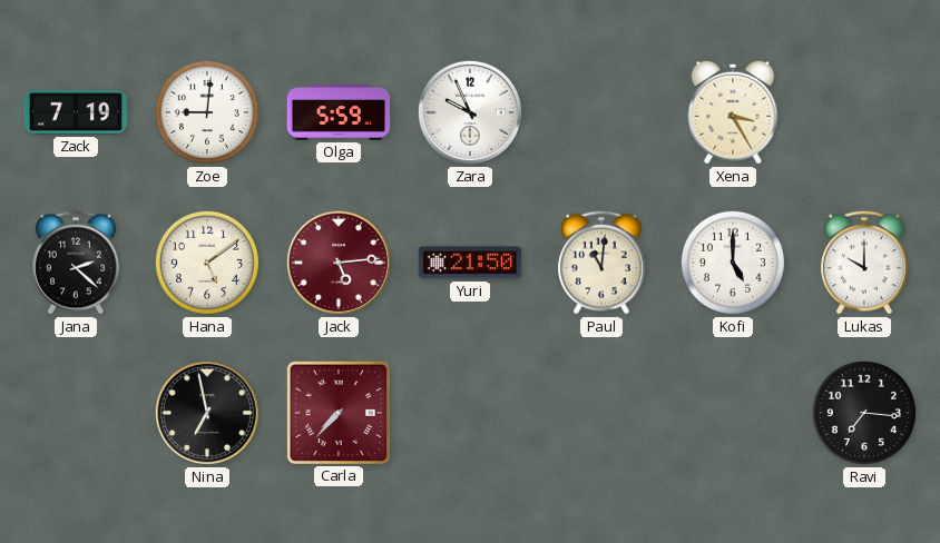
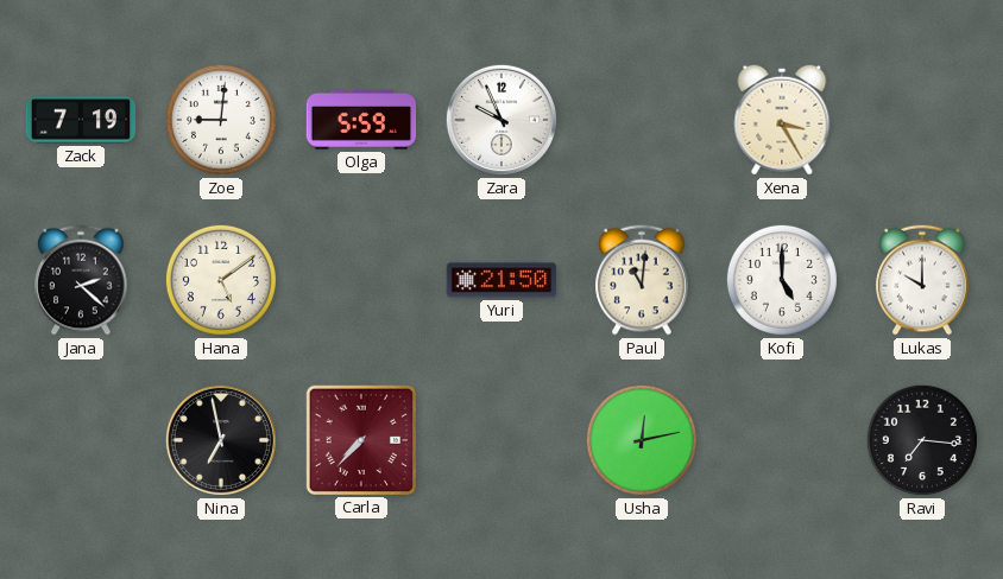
Jack: 5:14 -> none
Usha: none -> 12:13
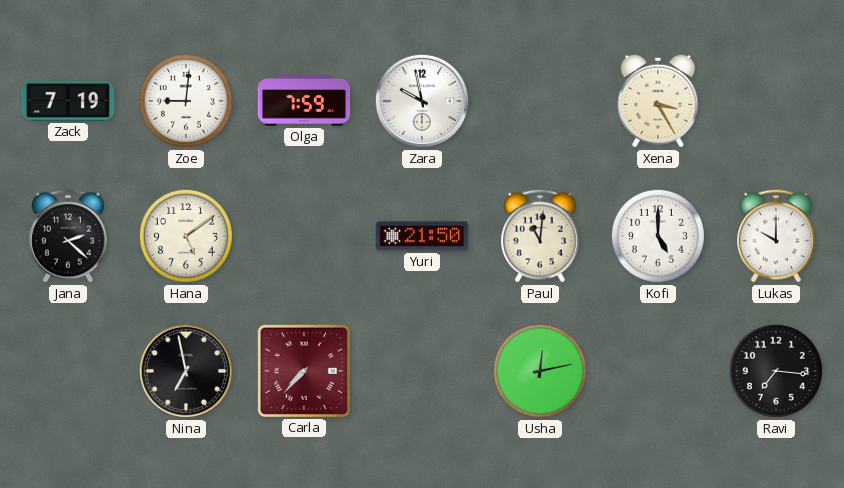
Olga: 5:59 -> 7:59
Zara: 9:56 -> 9:58
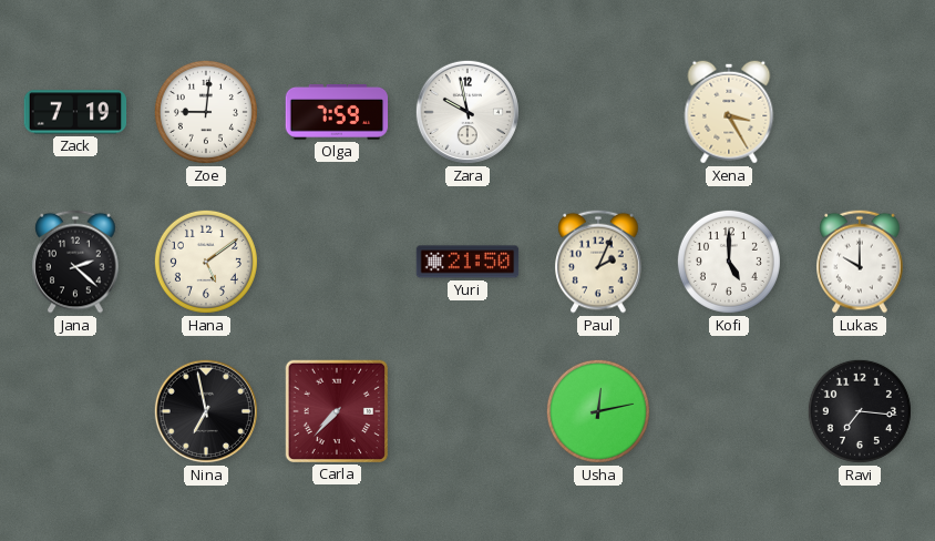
Paul: 11:01 -> 2:04
